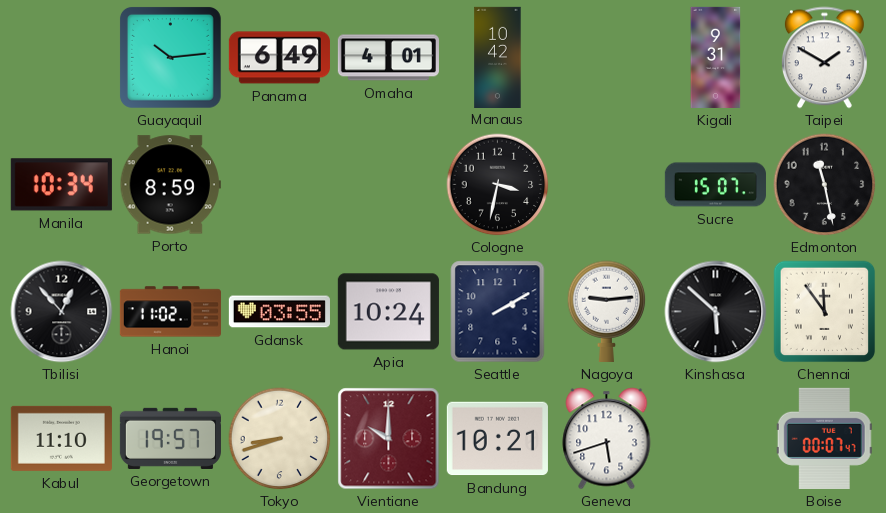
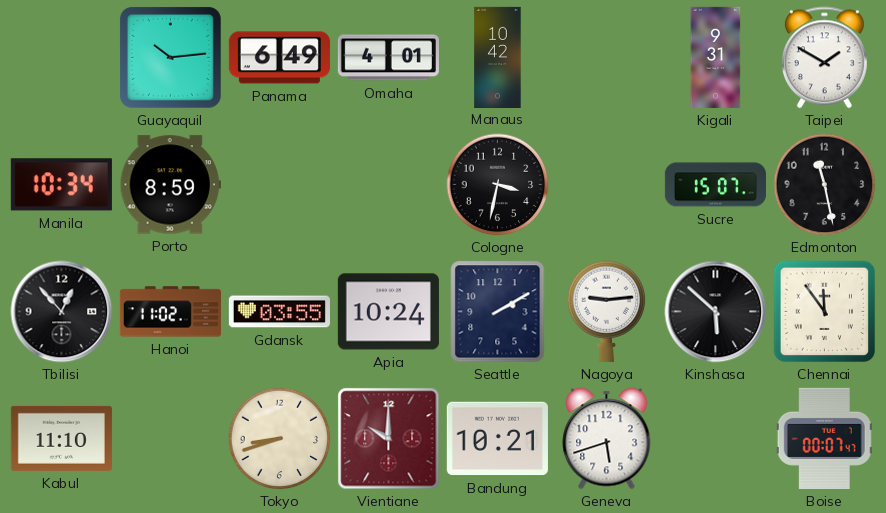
Georgetown: 19:57 -> none
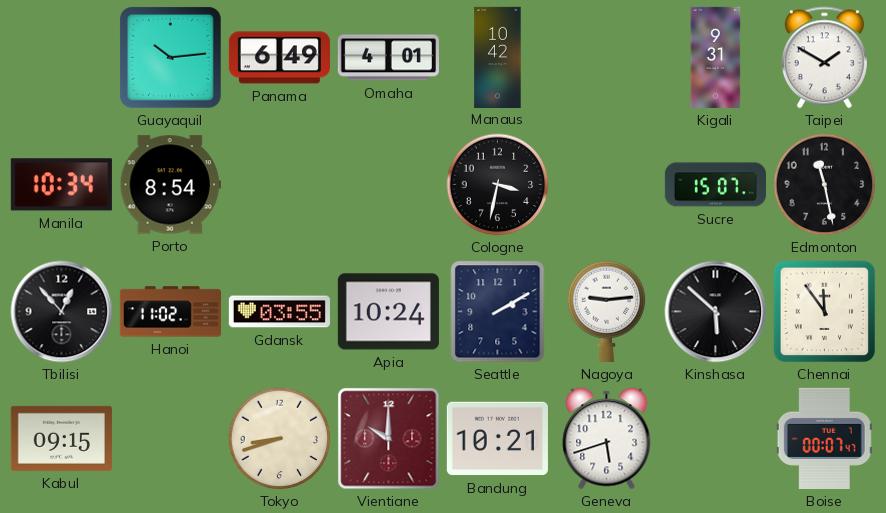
Porto: 8:59 -> 8:54
Kabul: 11:10 -> 09:15
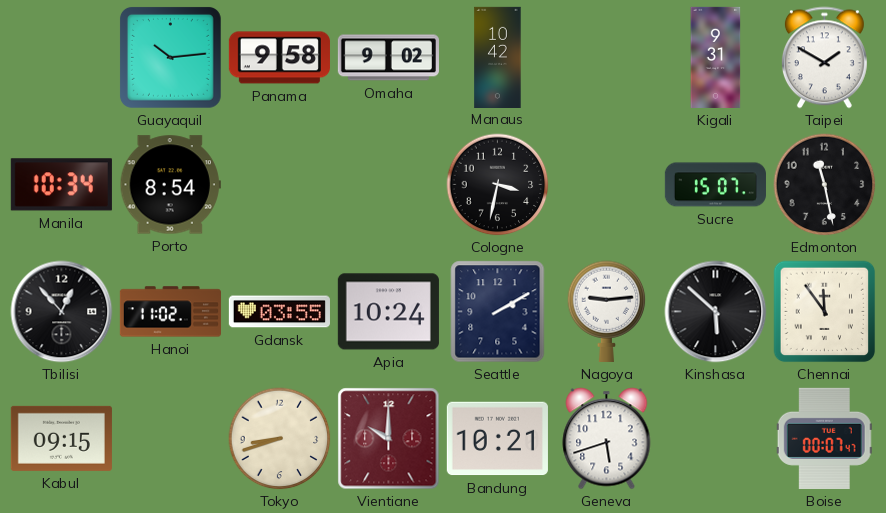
Panama: 6:49 -> 9:58
Omaha: 4:01 -> 9:02
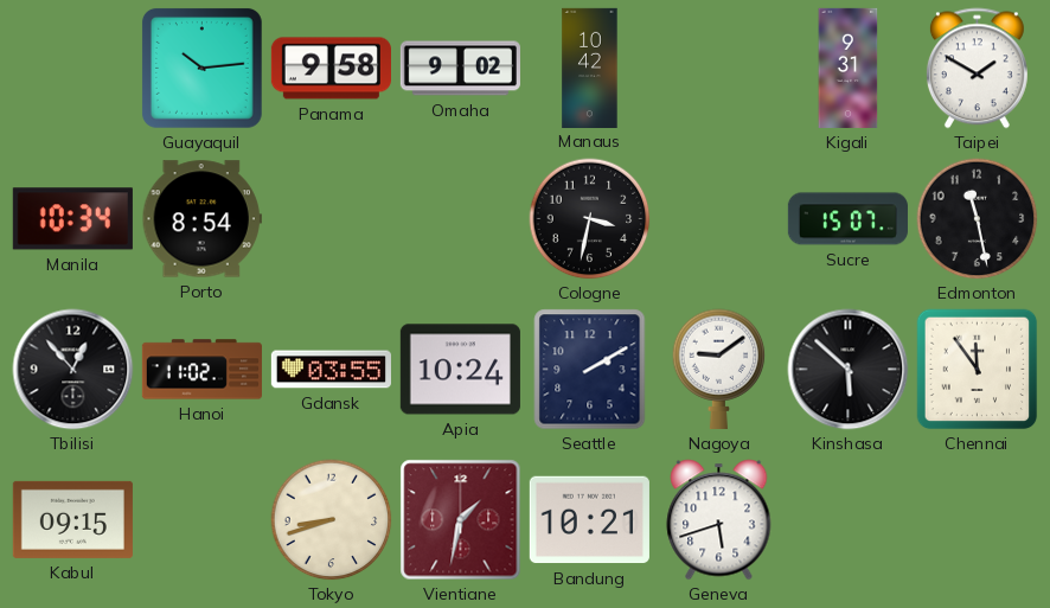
Nagoya: 9:14 -> 9:09
Vientiane: 10:00 -> 1:32
Boise: 00:07 -> none
